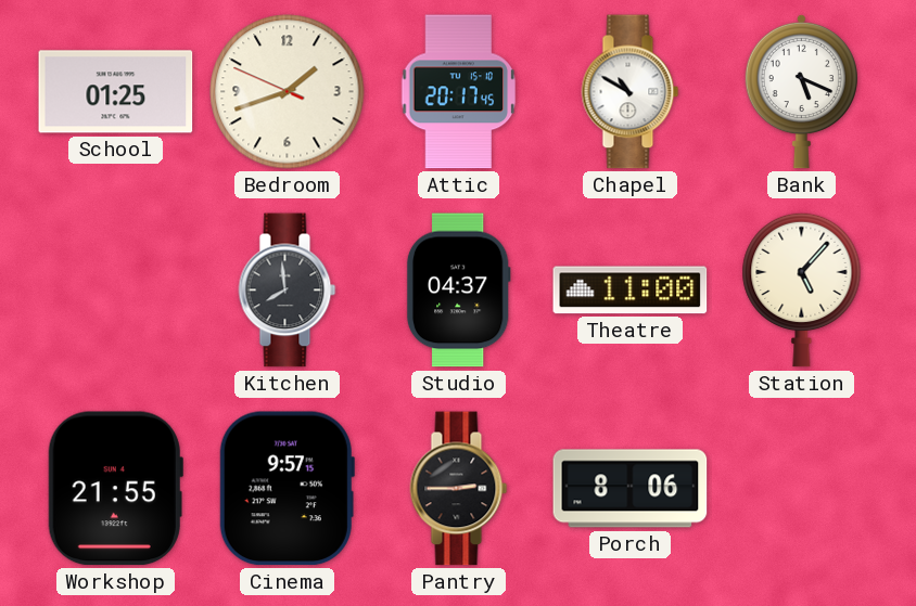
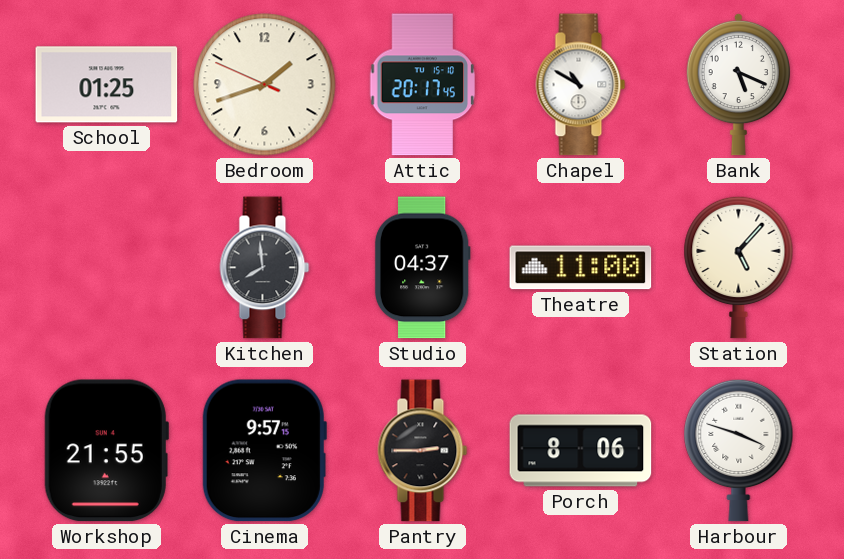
Harbour: none -> 3:48
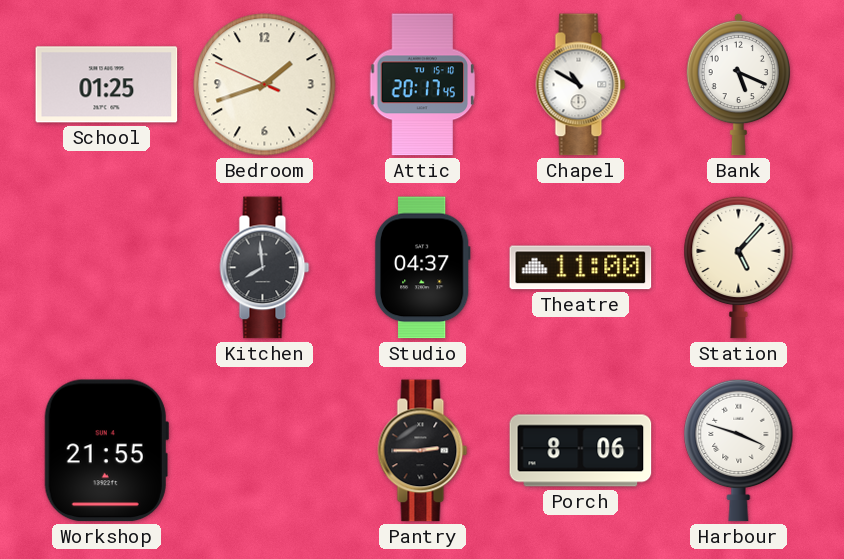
Cinema: 9:57 -> none
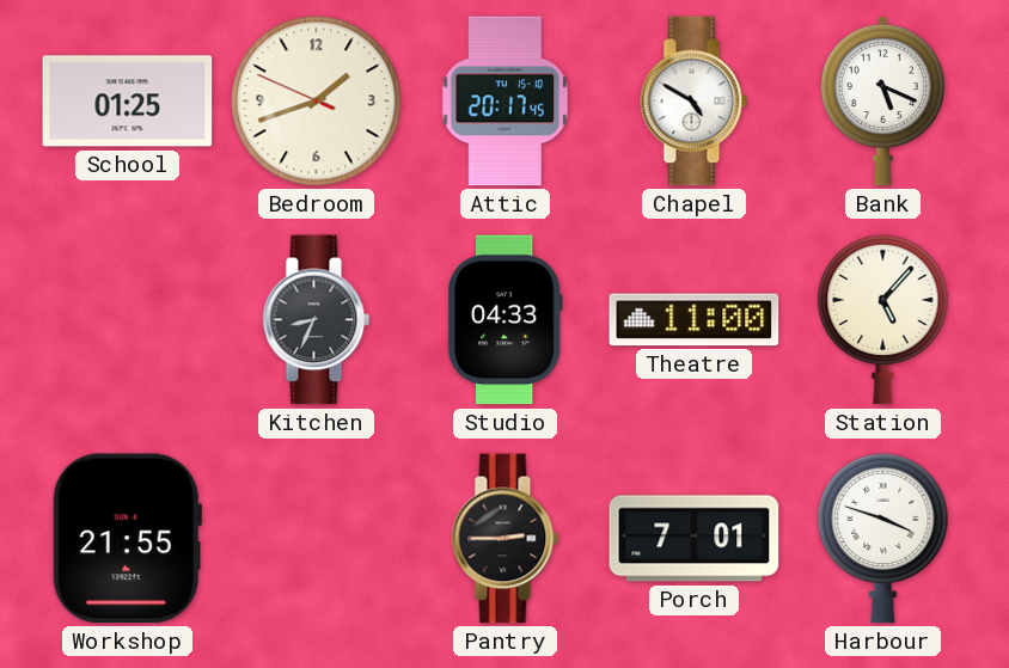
Chapel: 10:50 -> 4:50
Kitchen: 7:59 -> 8:34
Studio: 04:37 -> 04:33
Porch: 8:06 -> 7:01
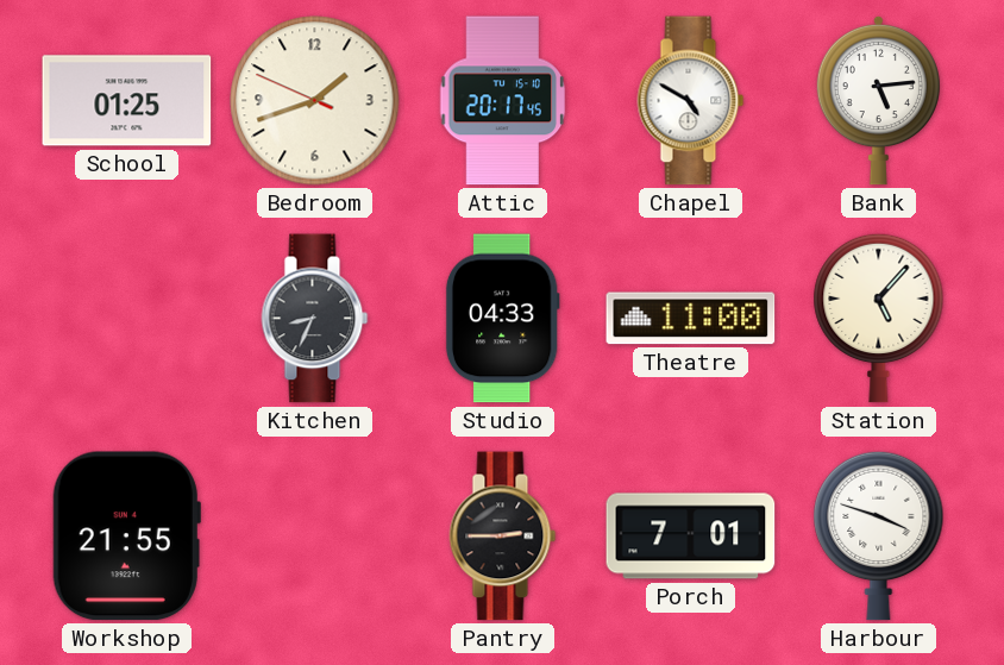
Bank: 5:19 -> 5:14
